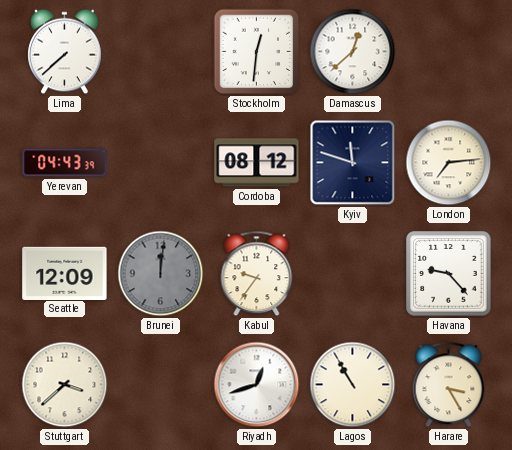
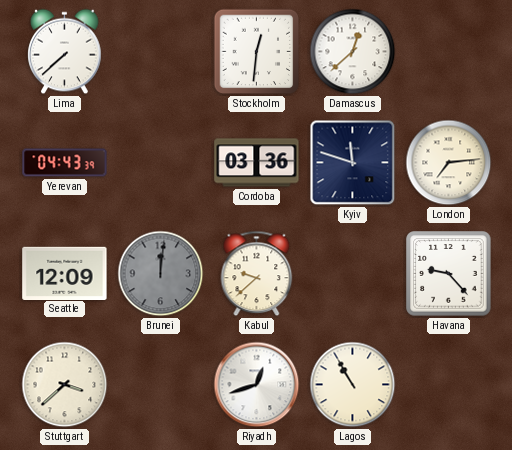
Cordoba: 08:12 -> 03:36
Kabul: 9:36 -> 9:38
Harare: 3:25 -> none
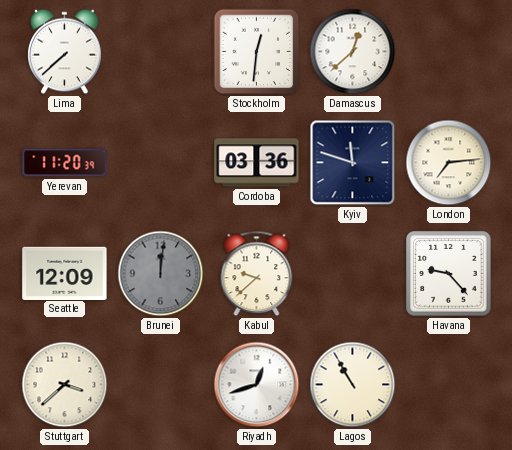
Yerevan: 04:43 -> 11:20
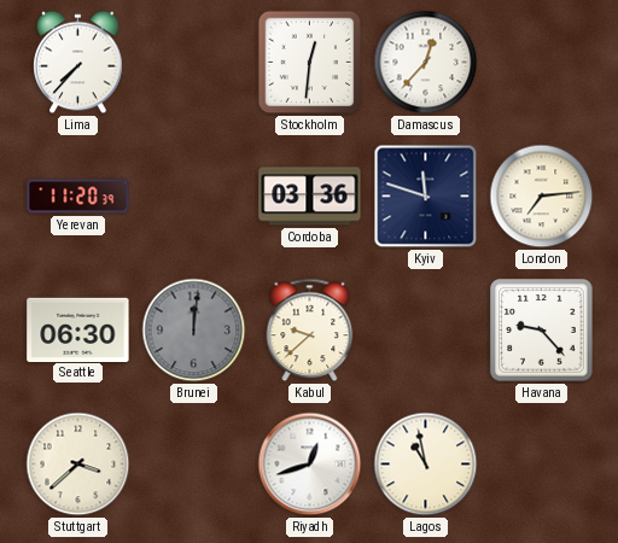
Lima: 7:38 -> 7:37
Damascus: 12:38 -> 12:37
Seattle: 12:09 -> 06:30
Lagos: 10:55 -> 10:58
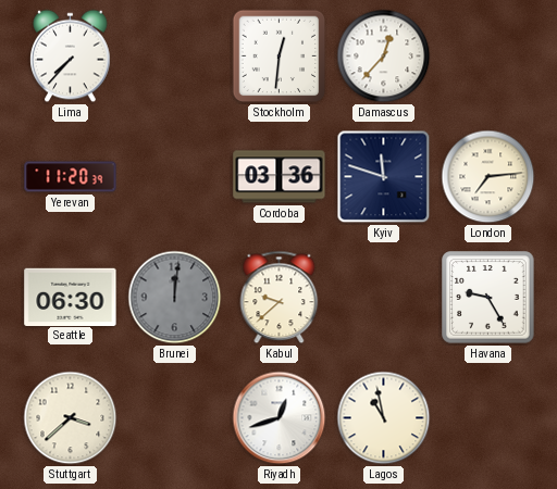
Havana: 9:23 -> 9:25
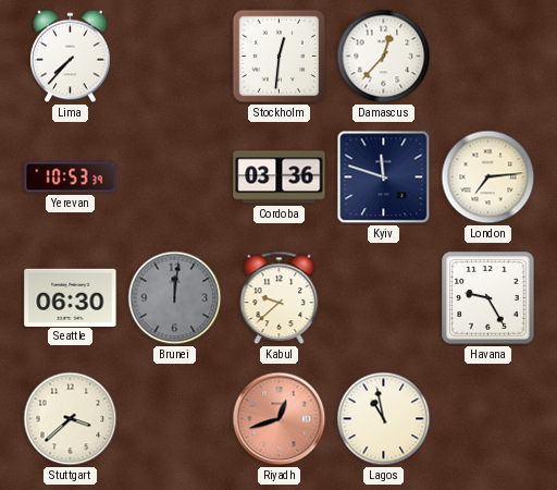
Yerevan: 11:20 -> 10:53
Riyadh dial: white -> salmon
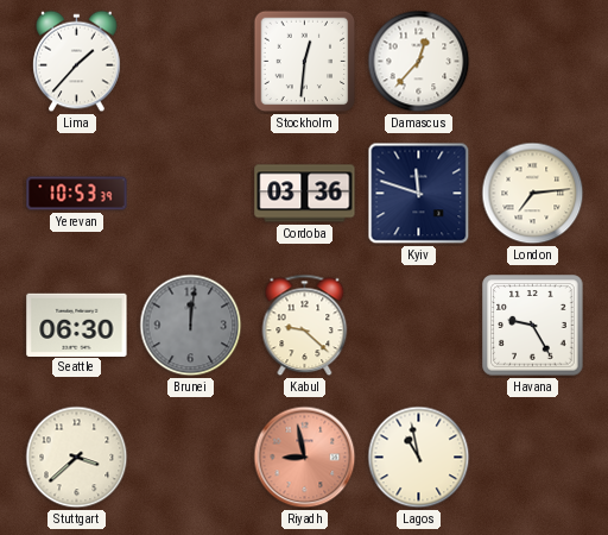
Lima: 7:37 -> 1:37
Kabul: 9:38 -> 9:22
Riyadh: 12:42 -> 8:58
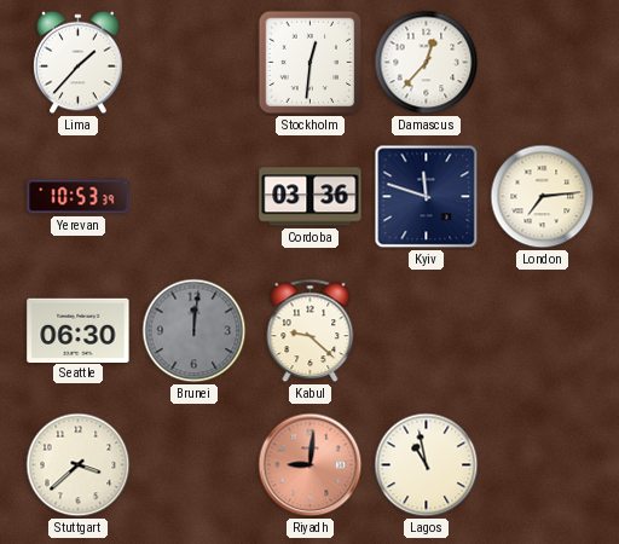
Havana: 9:25 -> none
Riyadh: 8:58 -> 9:01
